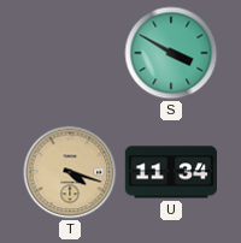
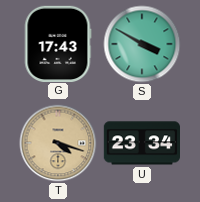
G: none -> 17:43
U: 11:34 -> 23:34
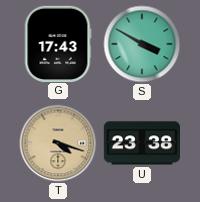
U: 23:34 -> 23:38
